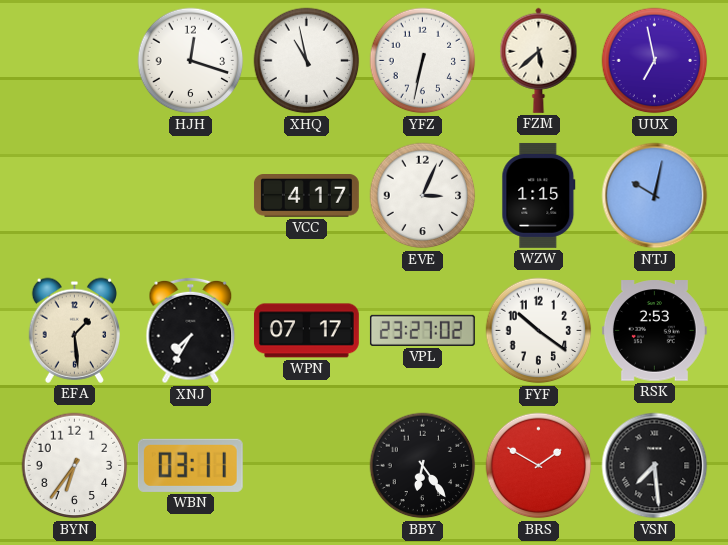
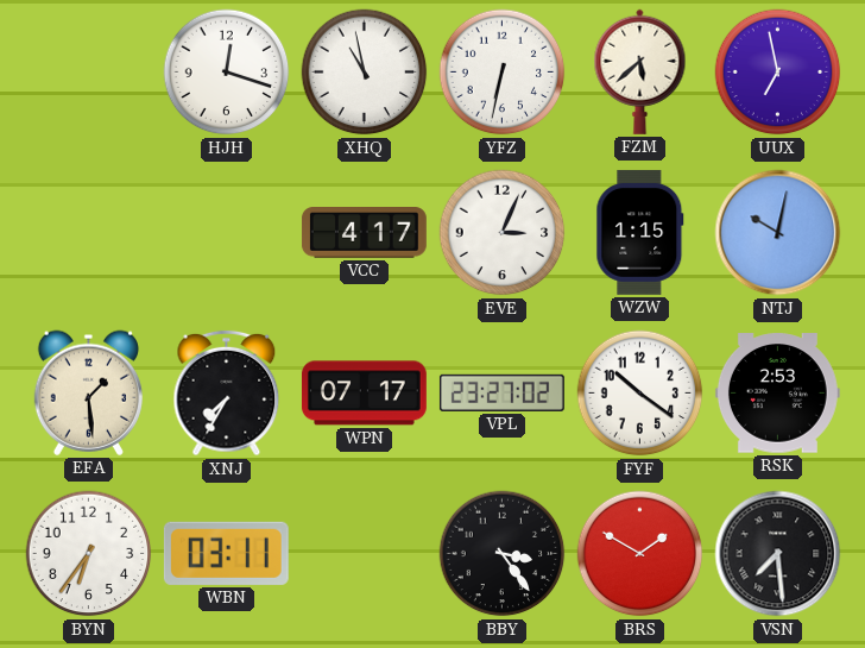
BBY: 6:24 -> 3:24
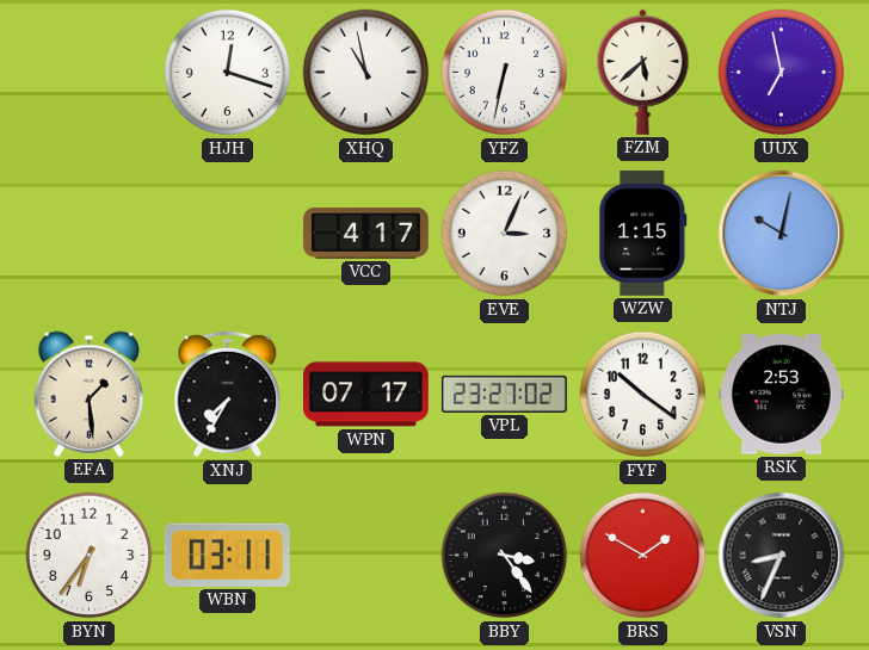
VSN: 7:29 -> 8:34
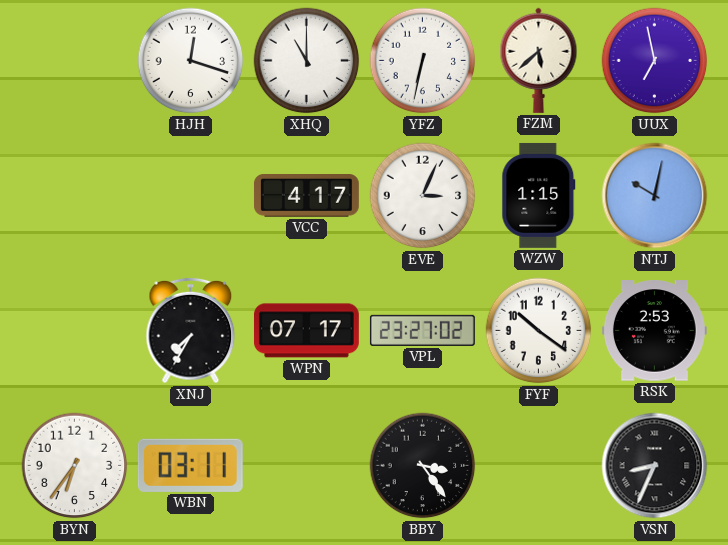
XHQ: 10:58 -> 11:00
EFA: 1:29 -> none
BRS: 1:50 -> none
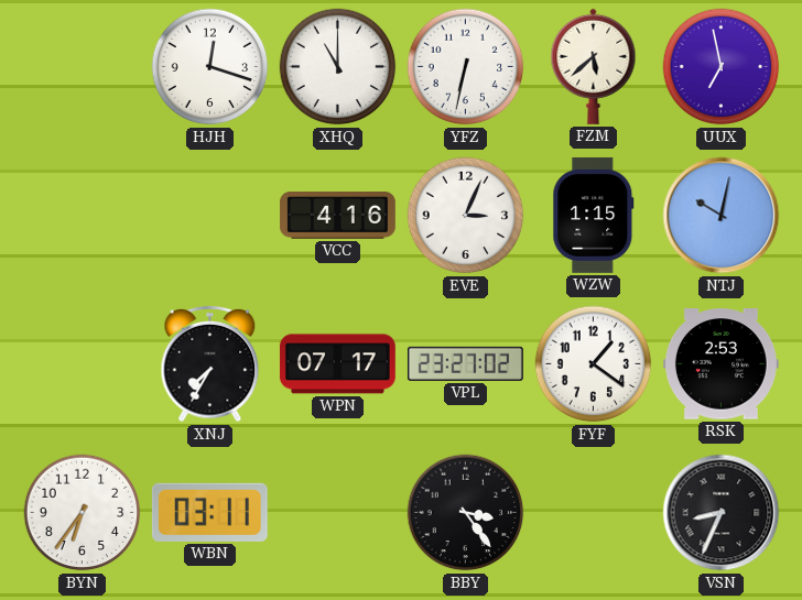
VCC: 4:17 -> 4:16
FYF: 10:21 -> 1:21
